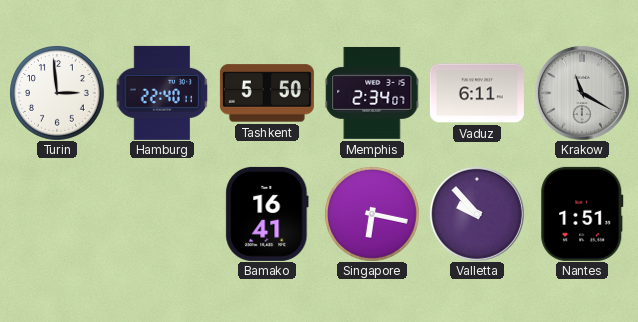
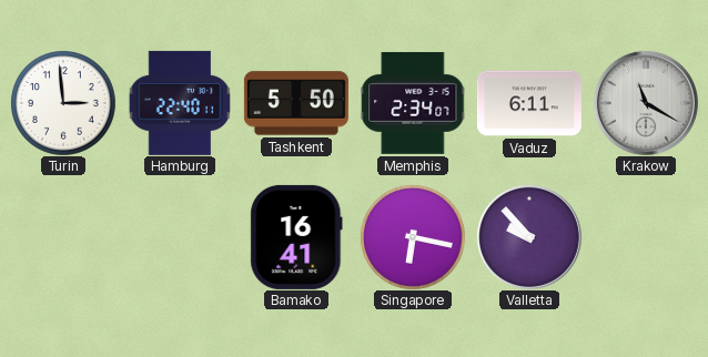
Nantes: 1:51 -> none
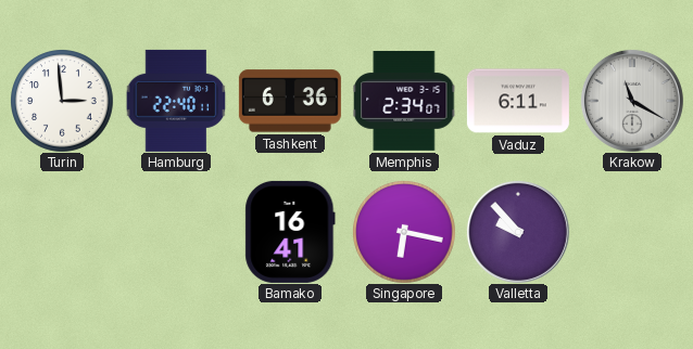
Tashkent: 5:50 -> 6:36
